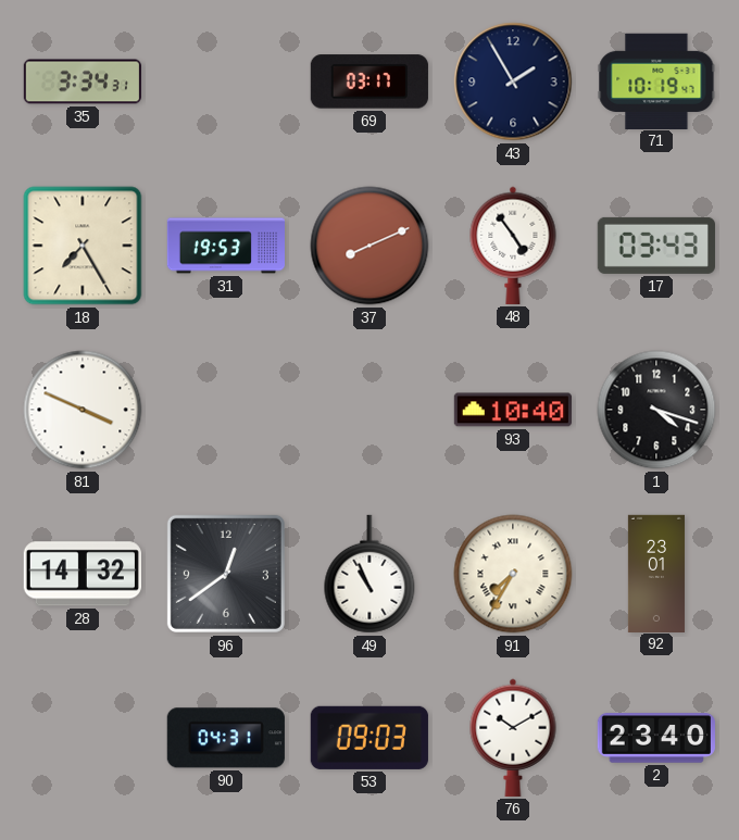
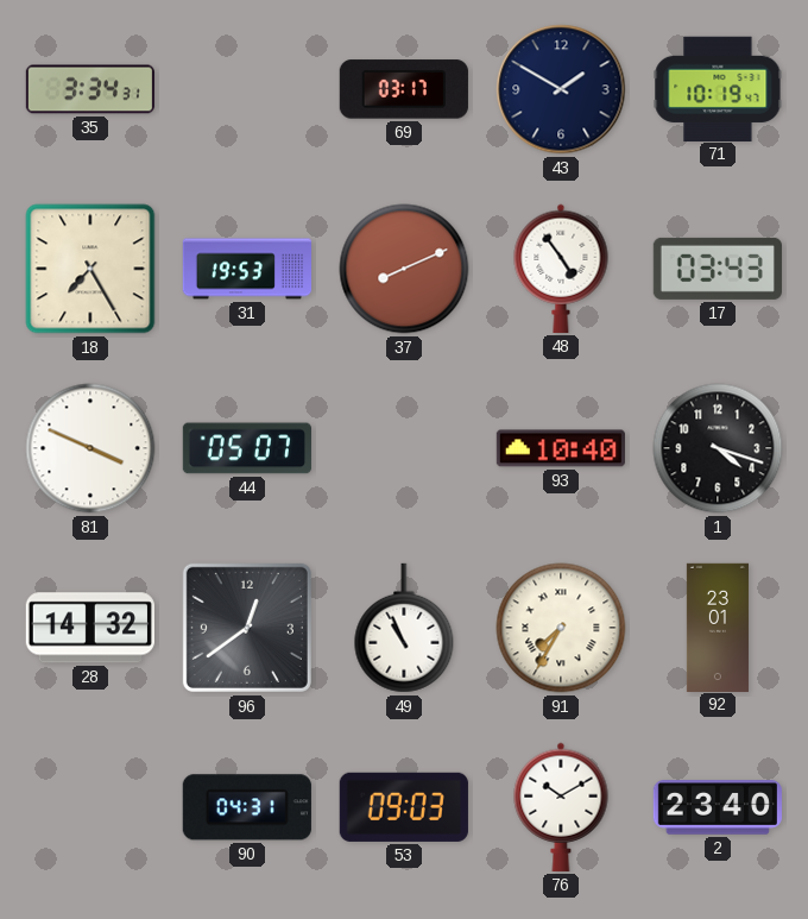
43: 1:55 -> 1:50
44: none -> 05:07
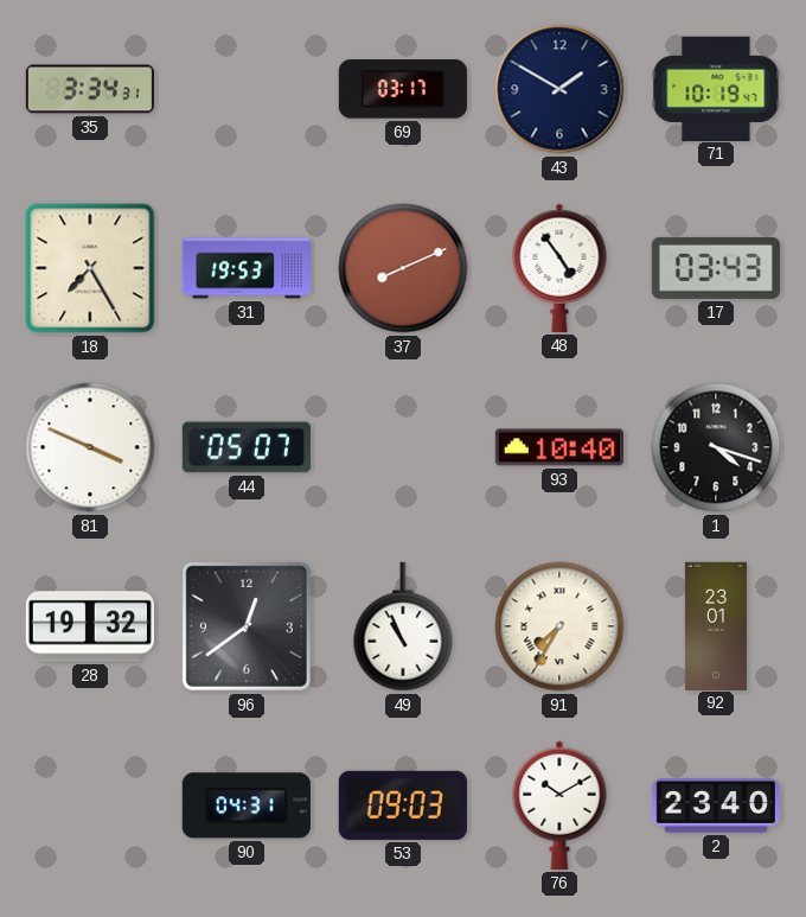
28: 14:32 -> 19:32
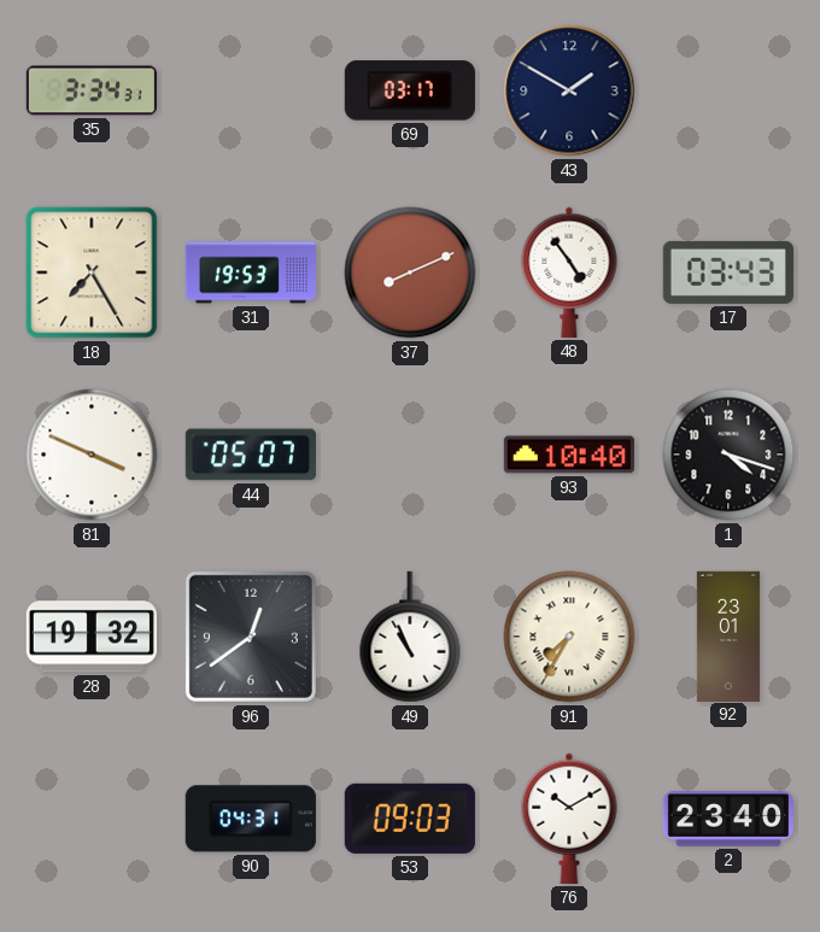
71: 10:19 -> none
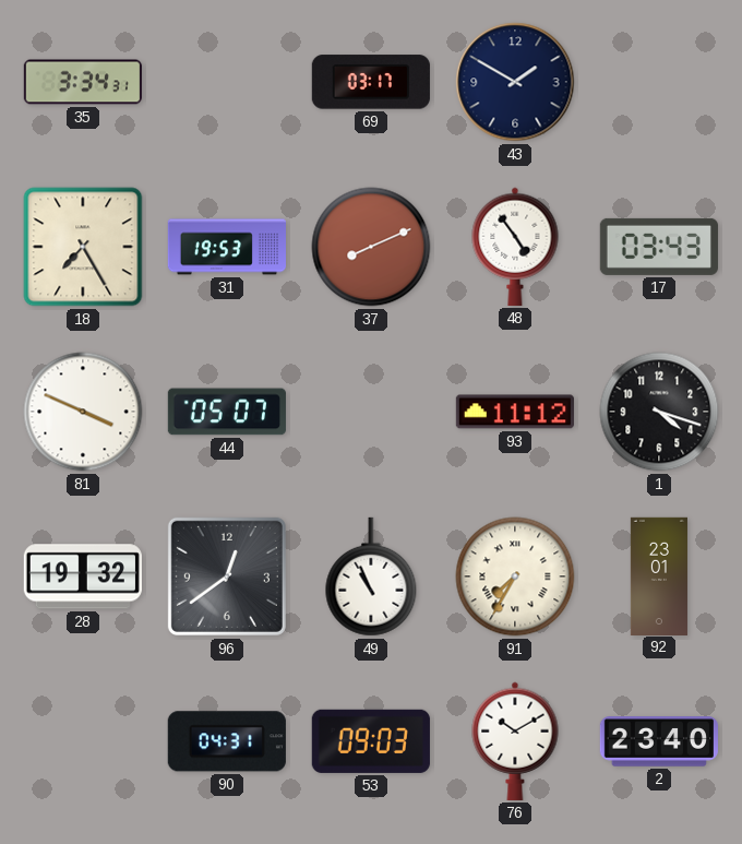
93: 10:40 -> 11:12
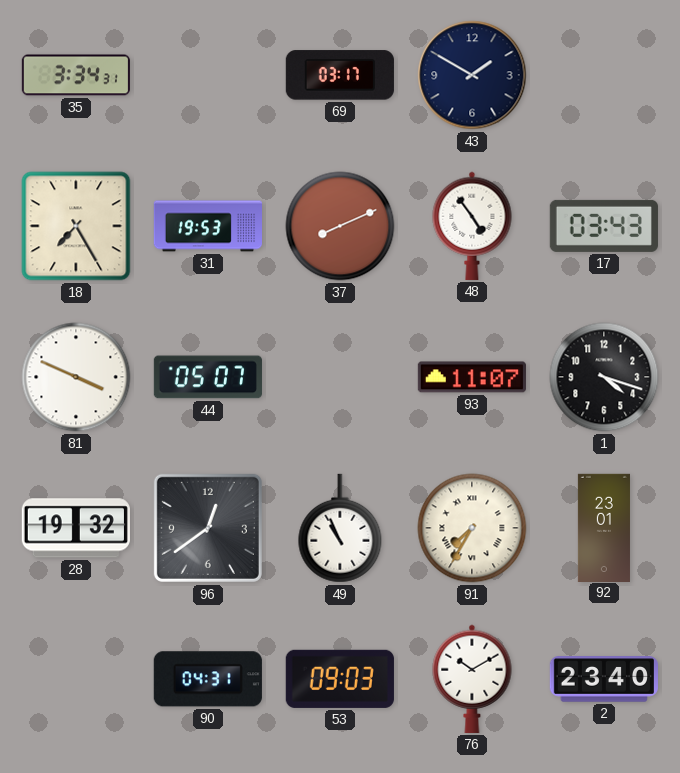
93: 11:12 -> 11:07
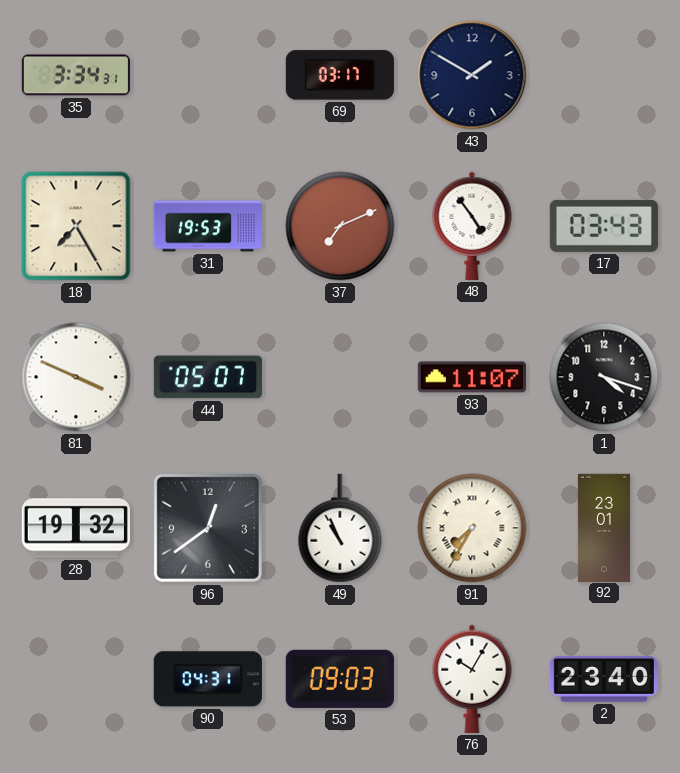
37: 8:11 -> 7:11
76: 10:10 -> 10:05
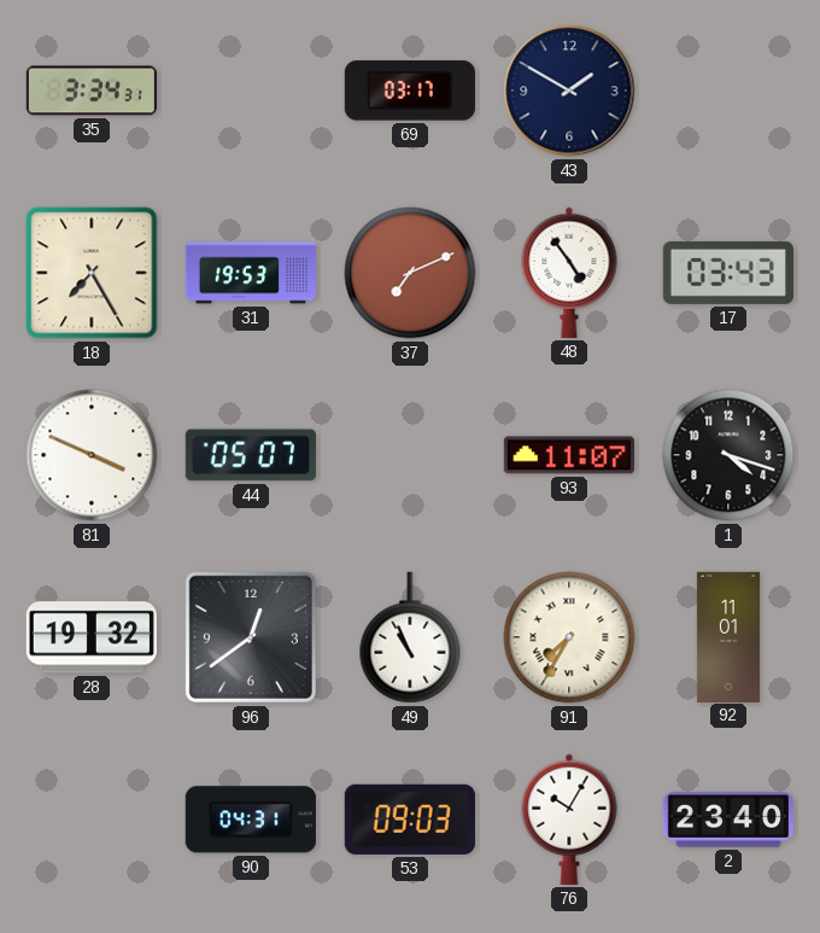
92: 23:01 -> 11:01
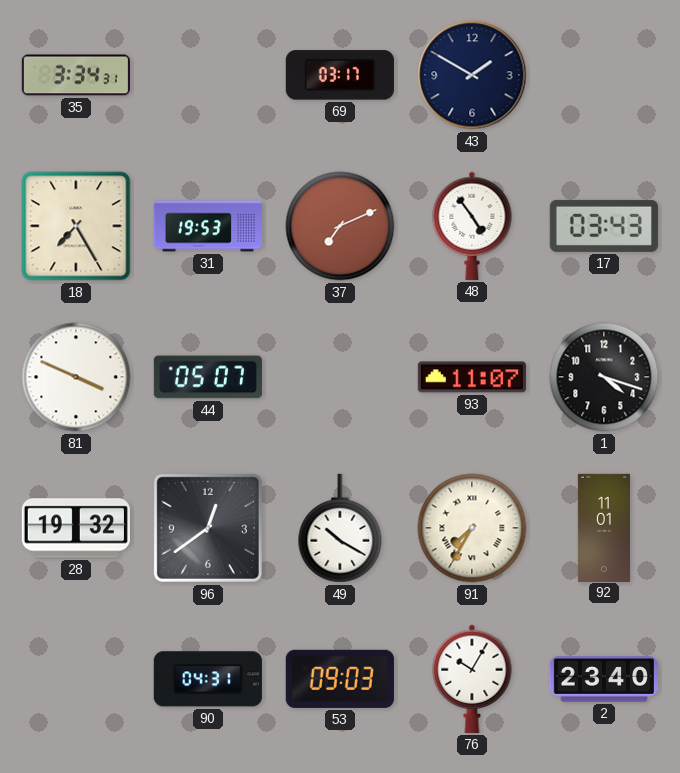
49: 10:56 -> 10:20
